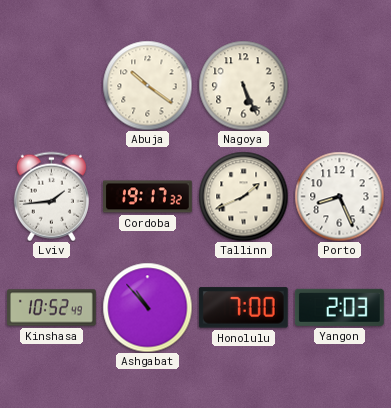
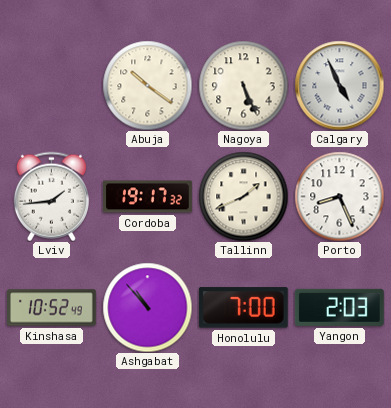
Calgary: none -> 4:56
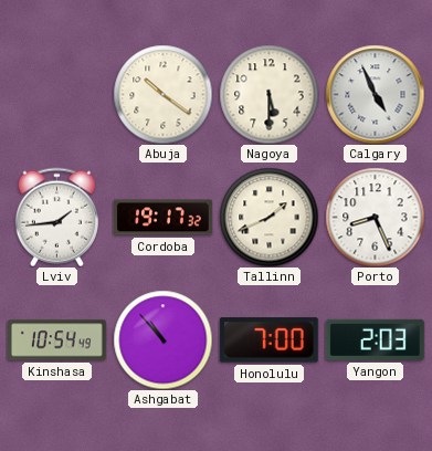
Nagoya: 5:26 -> 5:30
Kinshasa: 10:52 -> 10:54
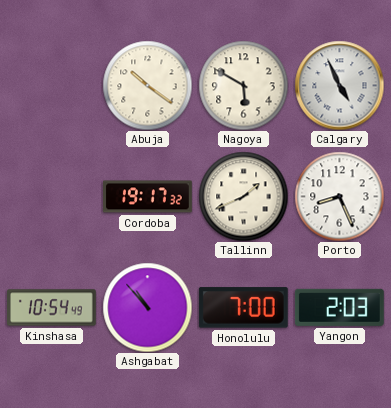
Nagoya: 5:30 -> 5:50
Lviv: 1:44 -> none
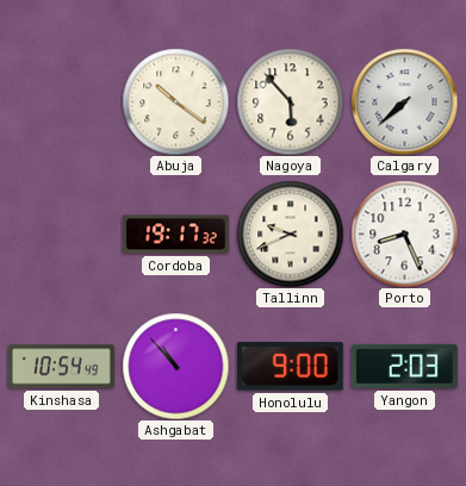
Nagoya: 5:50 -> 5:53
Calgary: 4:56 -> 7:38
Tallinn: 1:41 -> 9:41
Honolulu: 7:00 -> 9:00
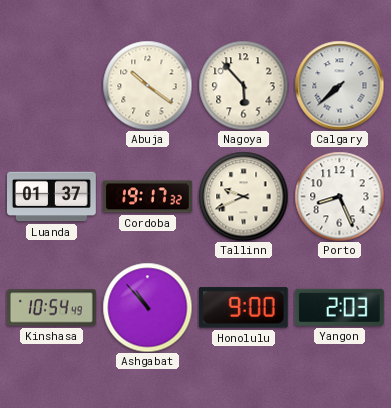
Luanda: none -> 01:37
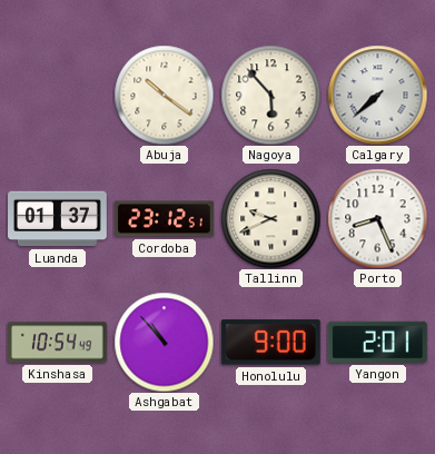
Cordoba: 19:17 -> 23:12
Yangon: 2:03 -> 2:01
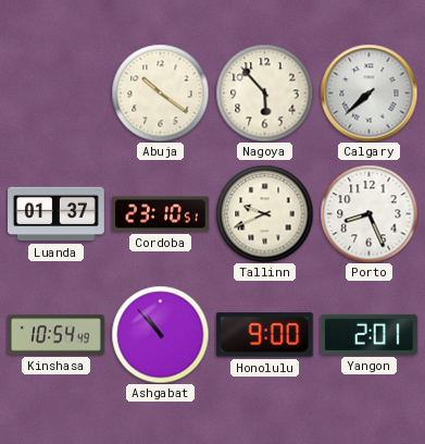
Cordoba: 23:12 -> 23:10
